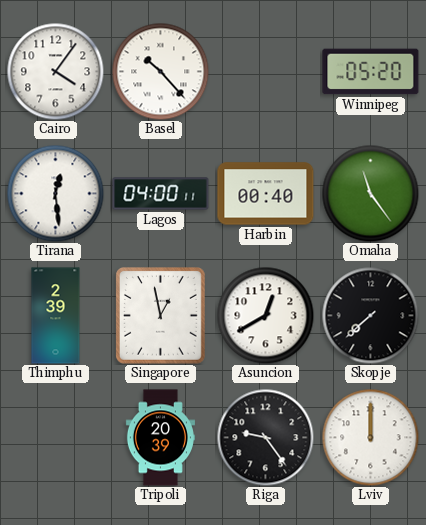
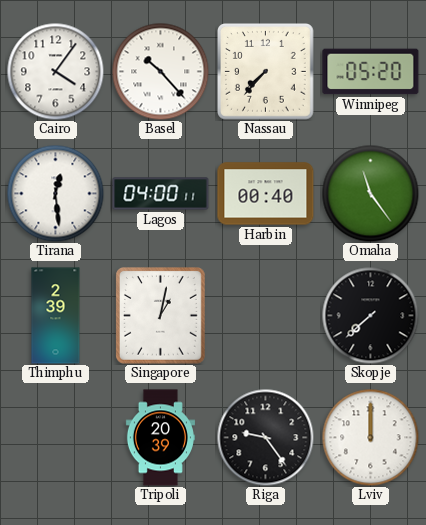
Nassau: none -> 7:37
Singapore: 12:58 -> 1:02
Asuncion: 12:40 -> none
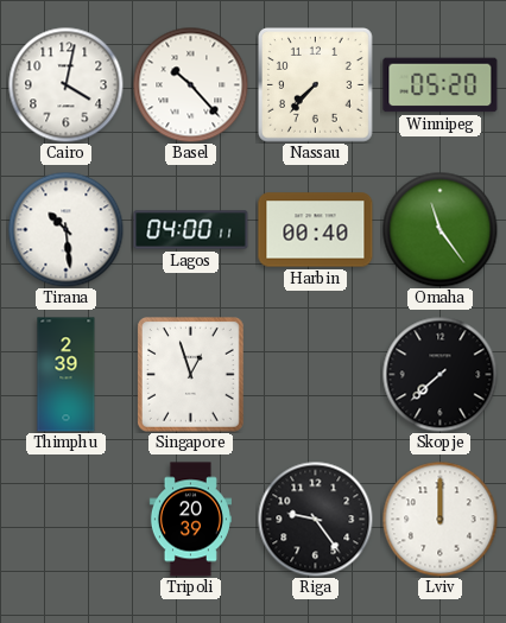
Cairo: 4:06 -> 4:02
Tirana: 12:29 -> 10:29
Singapore: 1:02 -> 12:57
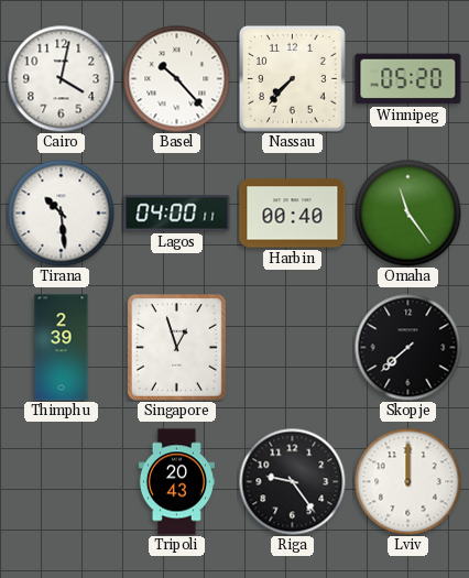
Tripoli: 20:39 -> 20:43
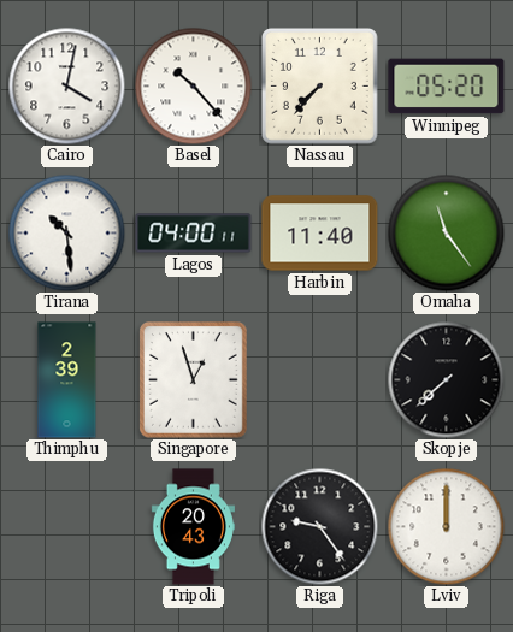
Harbin: 00:40 -> 11:40
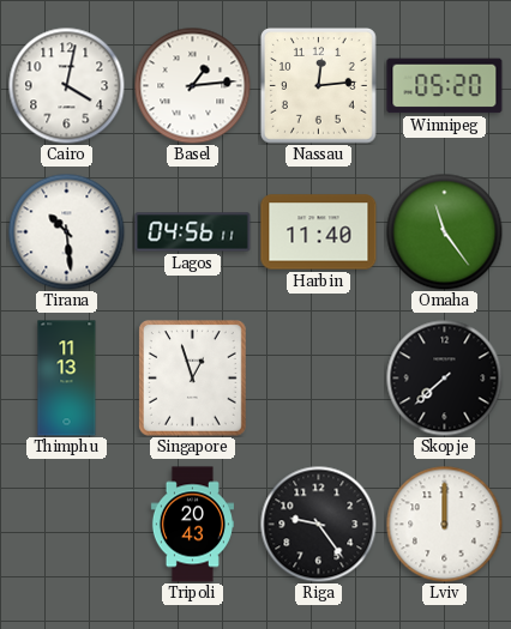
Basel: 10:23 -> 1:14
Nassau: 7:37 -> 12:14
Lagos: 04:00 -> 04:56
Thimphu: 2:39 -> 11:13
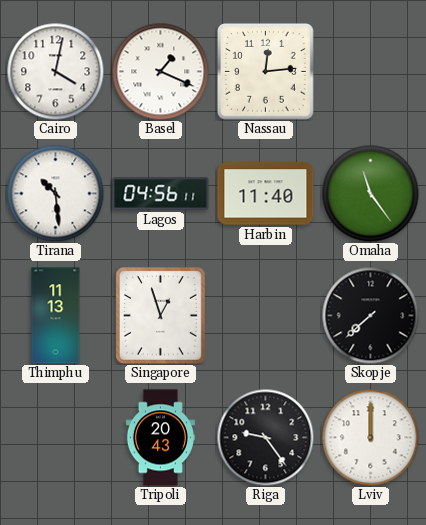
Basel: 1:14 -> 1:19
Winnipeg: 05:20 -> none
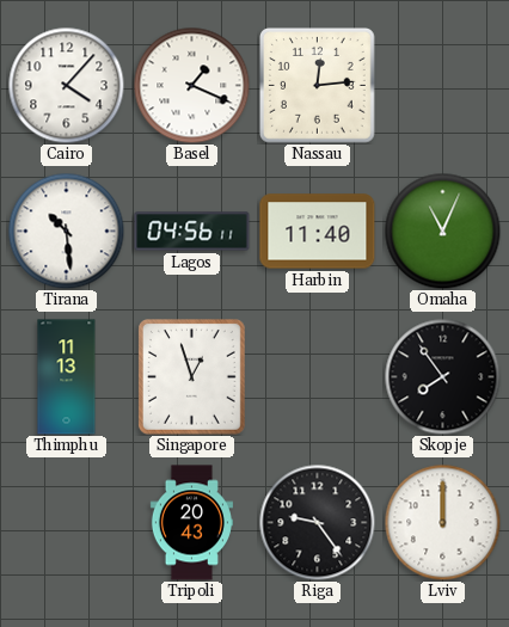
Cairo: 4:02 -> 4:07
Omaha: 11:24 -> 11:04
Skopje: 7:38 -> 7:54
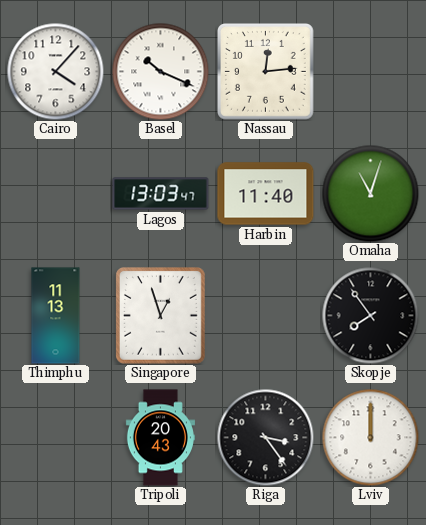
Basel: 1:19 -> 10:19
Tirana: 10:29 -> none
Lagos: 04:56 -> 13:03
Omaha: 11:04 -> 11:03
Riga: 9:24 -> 3:24
